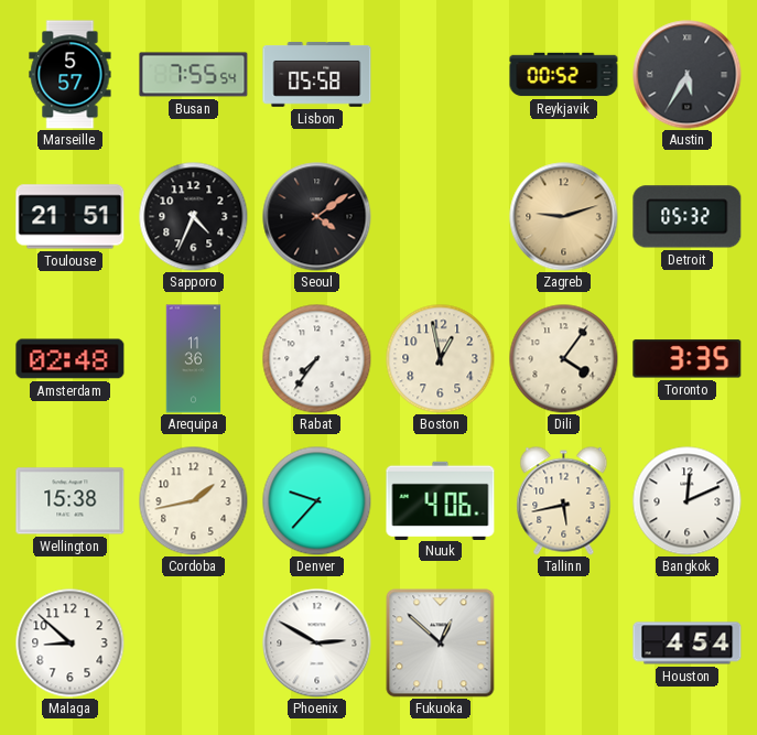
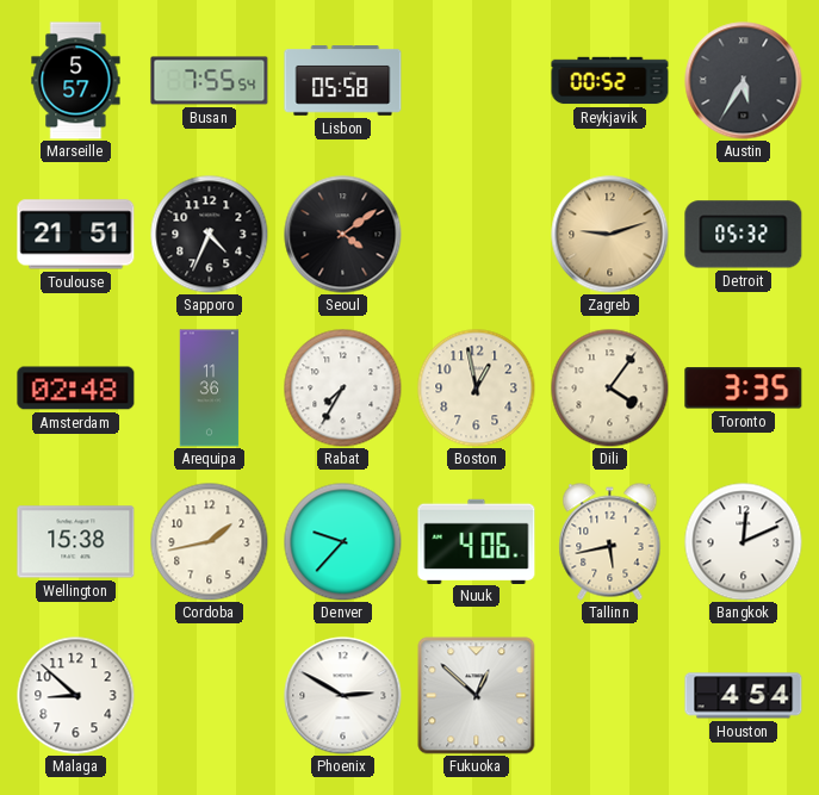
Rabat: 7:36 -> 7:35
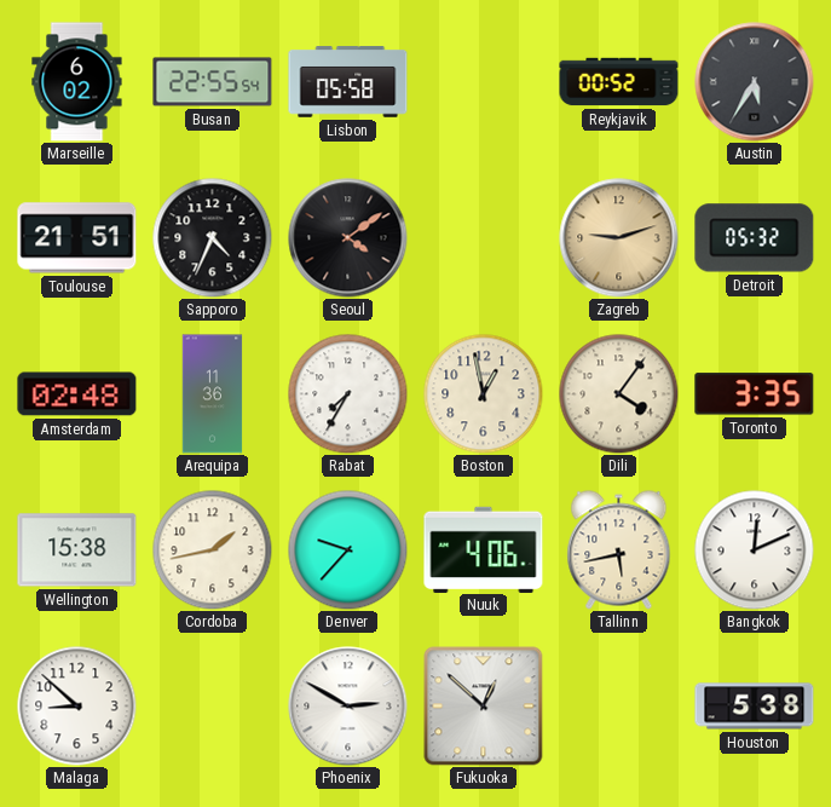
Marseille: 5:57 -> 6:02
Busan: 7:55 -> 22:55
Houston: 4:54 -> 5:38
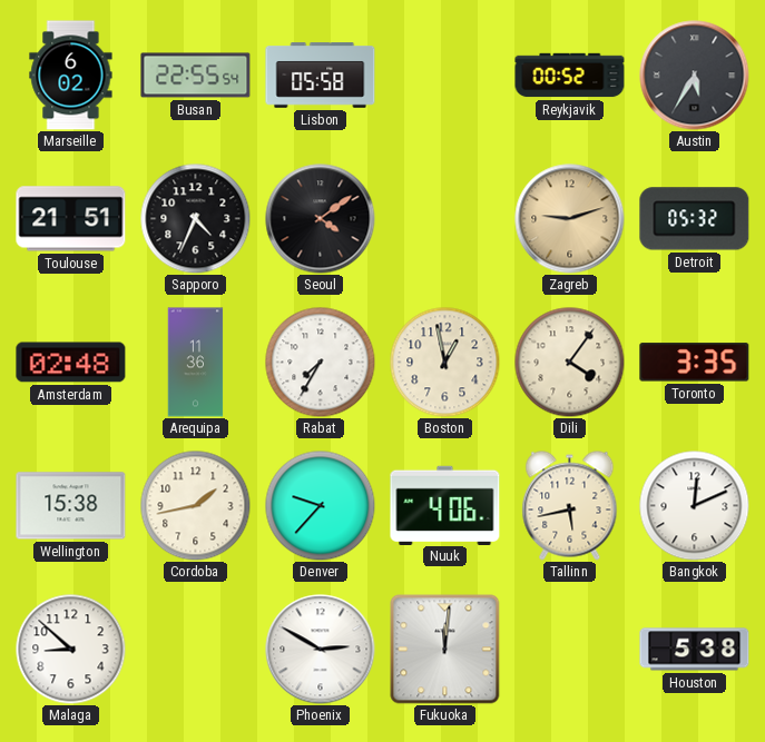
Fukuoka: 12:52 -> 12:01
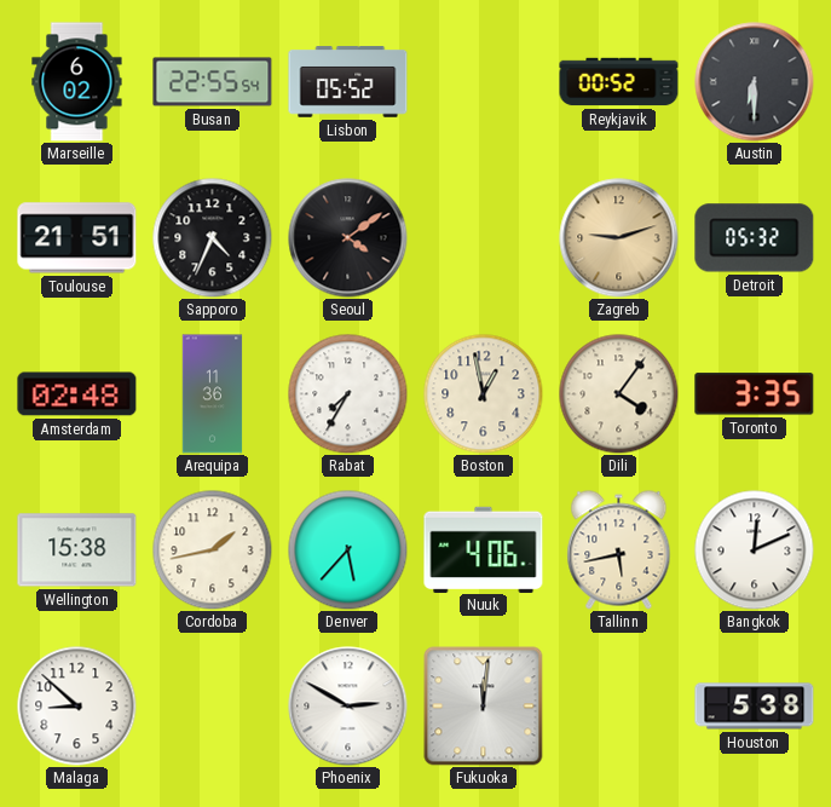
Lisbon: 05:58 -> 05:52
Austin: 5:35 -> 6:30
Denver: 9:37 -> 5:37
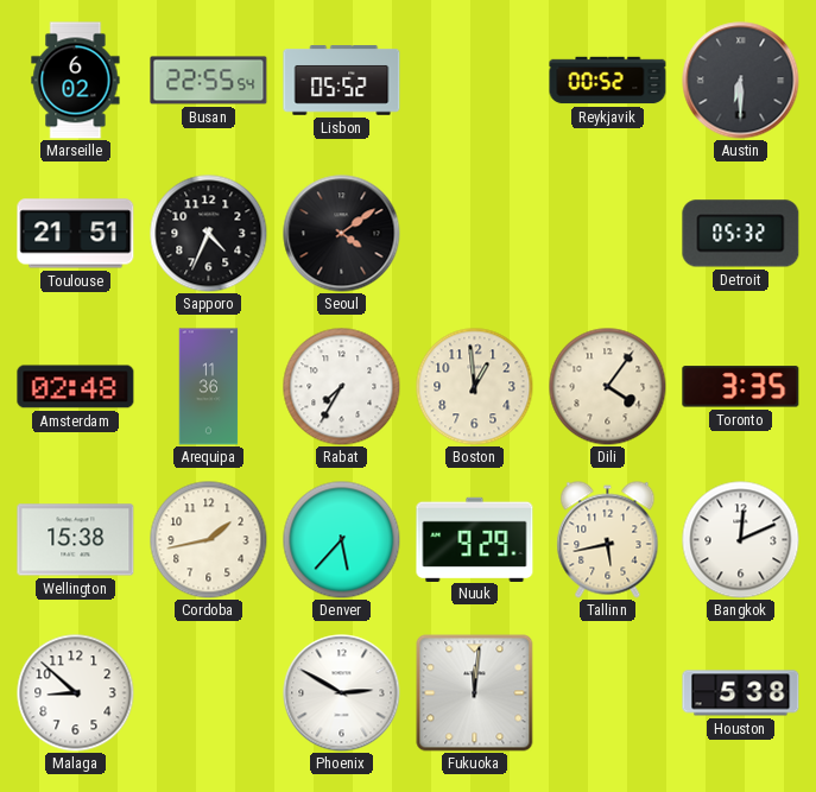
Zagreb: 9:12 -> none
Boston: 12:58 -> 12:59
Nuuk: 4:06 -> 9:29
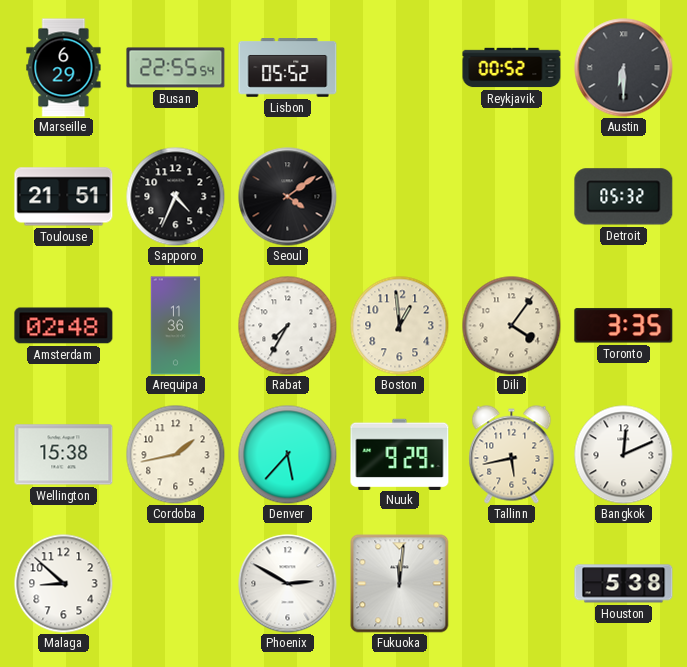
Marseille: 6:02 -> 6:29
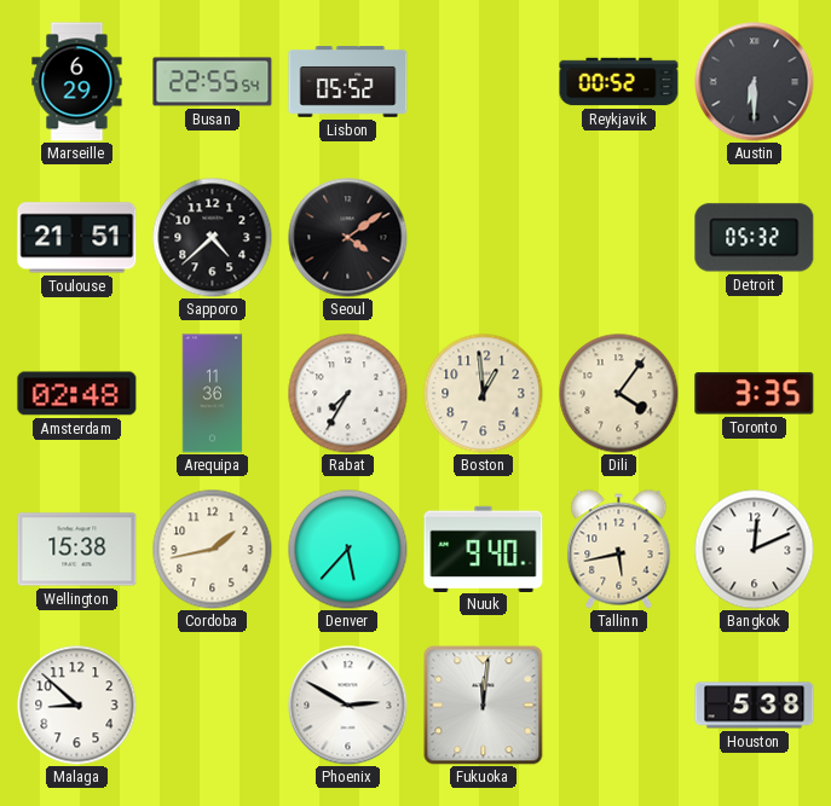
Sapporo: 4:34 -> 4:38
Nuuk: 9:29 -> 9:40
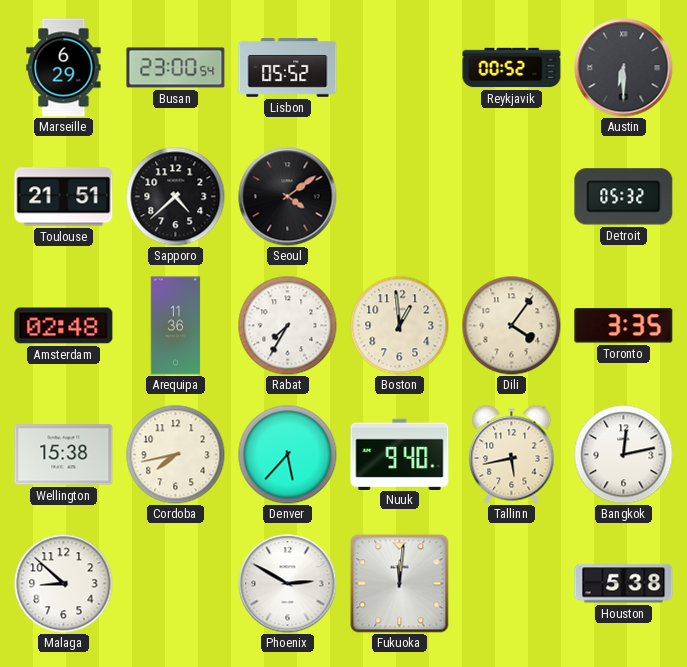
Busan: 22:55 -> 23:00
Cordoba: 1:43 -> 7:43
Bangkok: 12:11 -> 12:13
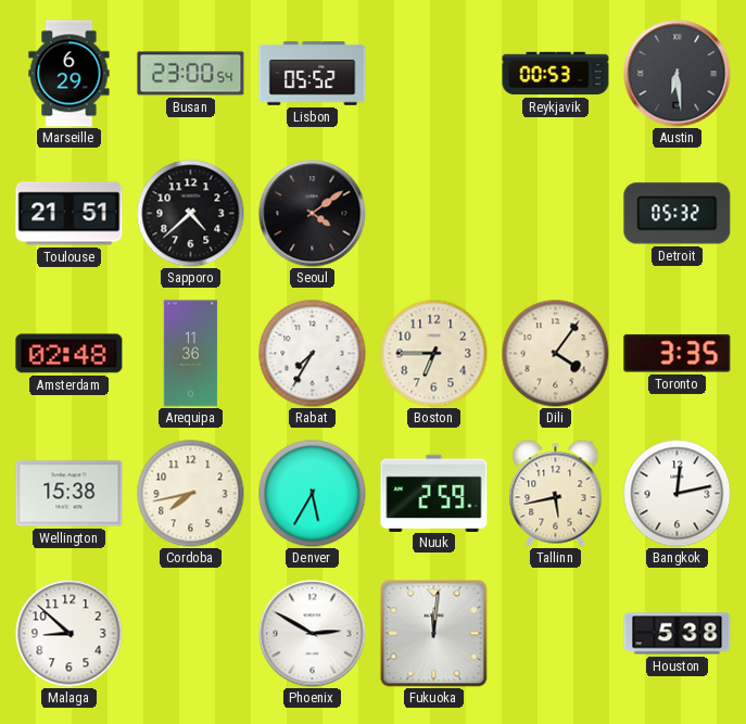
Reykjavik: 00:52 -> 00:53
Austin: 6:30 -> 6:29
Boston: 12:59 -> 6:45
Denver: 5:37 -> 5:35
Nuuk: 9:40 -> 2:59
